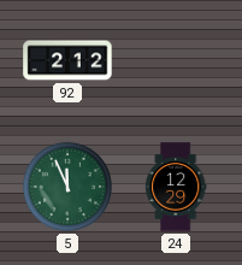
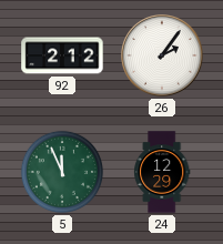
26: none -> 2:06
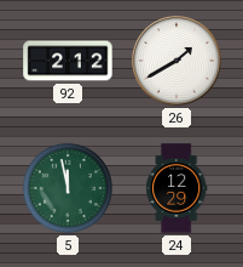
26: 2:06 -> 1:40
5: 11:56 -> 11:58
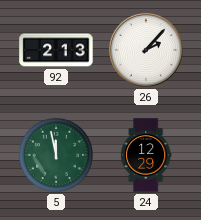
92: 2:12 -> 2:13
26: 1:40 -> 2:07
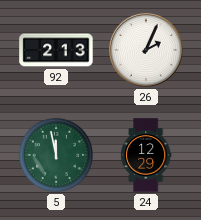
26: 2:07 -> 2:04
